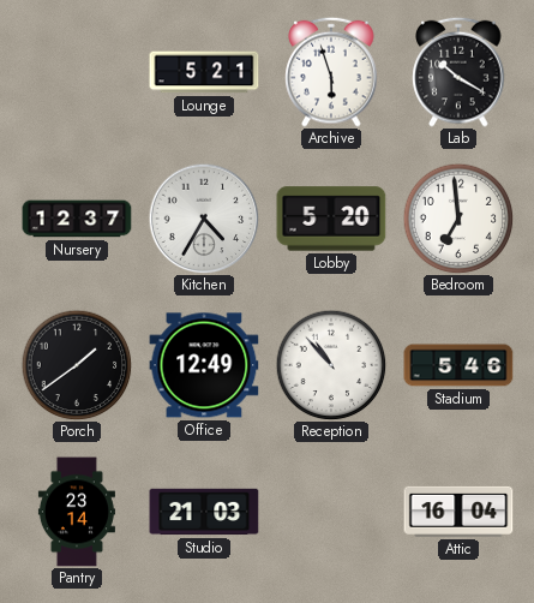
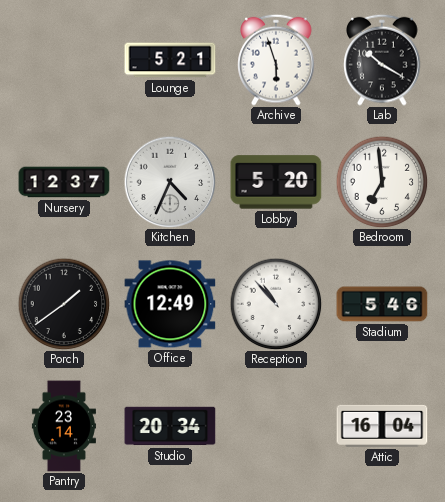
Kitchen: 4:35 -> 4:34
Studio: 21:03 -> 20:34
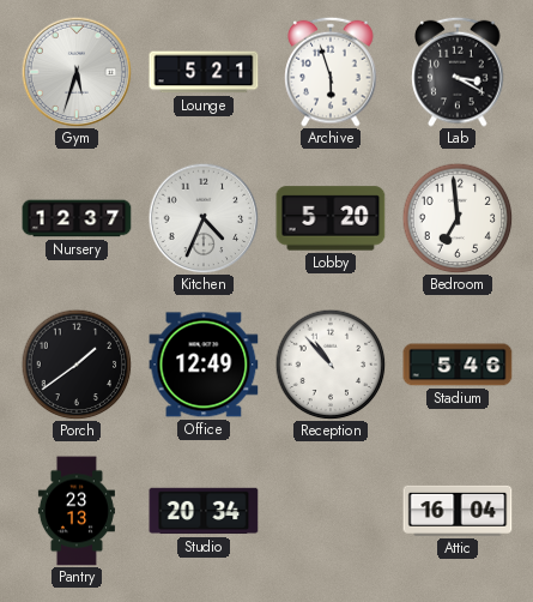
Gym: none -> 5:33
Lab: 10:20 -> 3:20
Pantry: 23:14 -> 23:13
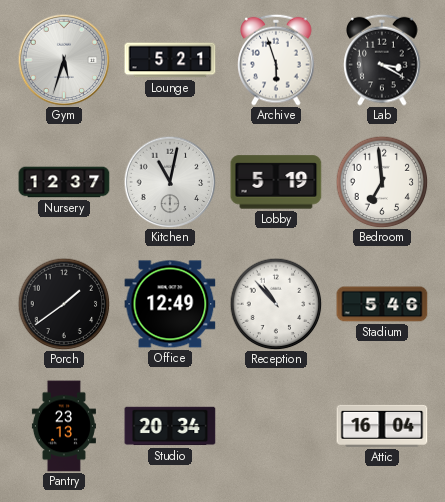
Kitchen: 4:34 -> 11:02
Lobby: 5:20 -> 5:19
